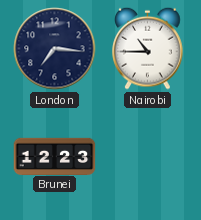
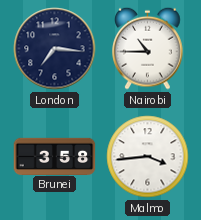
Brunei: 12:23 -> 3:58
Malmo: none -> 3:44
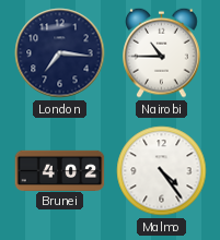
Brunei: 3:58 -> 4:02
Malmo: 3:44 -> 4:24
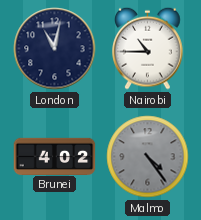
London: 7:16 -> 11:02
Malmo dial: white -> grey
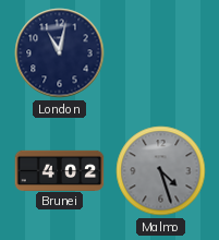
Nairobi: 10:45 -> none
Malmo: 4:24 -> 4:27
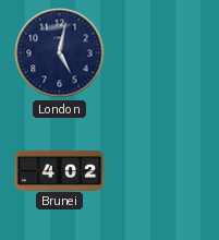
London: 11:02 -> 5:02
Malmo: 4:27 -> none
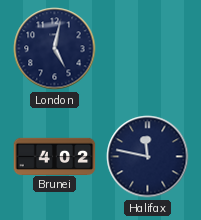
Halifax: none -> 11:47
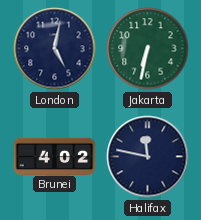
Jakarta: none -> 6:32
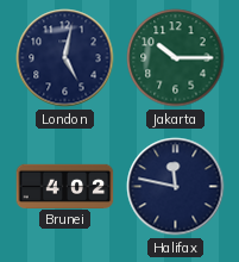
Jakarta: 6:32 -> 10:15
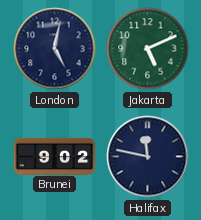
Jakarta: 10:15 -> 5:11
Brunei: 4:02 -> 9:02
